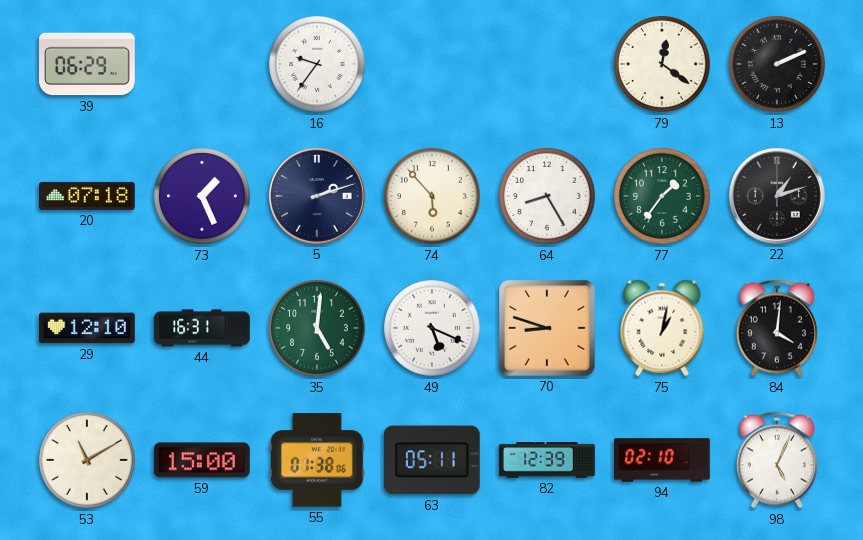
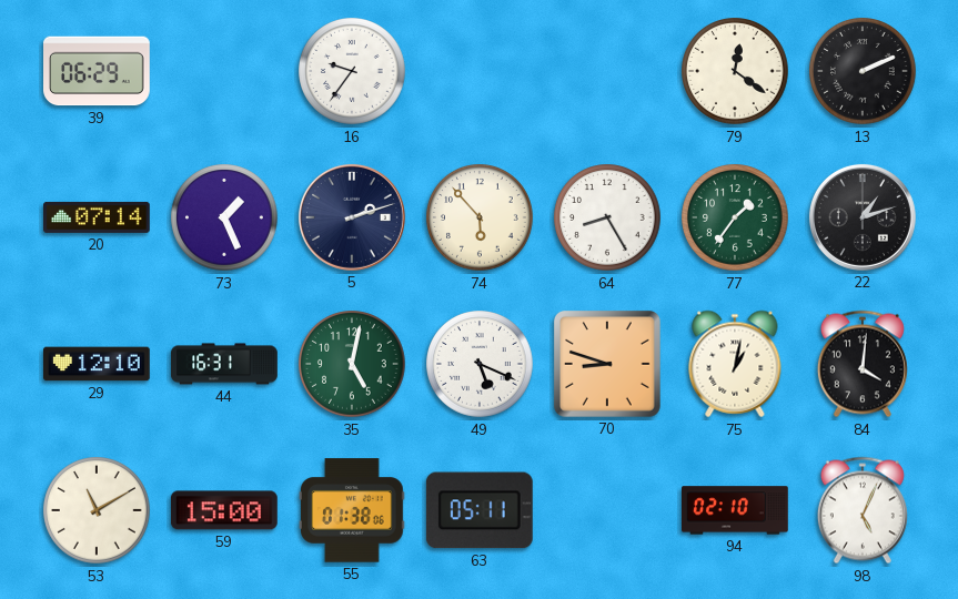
20: 07:18 -> 07:14
35: 5:01 -> 5:02
82: 12:39 -> none
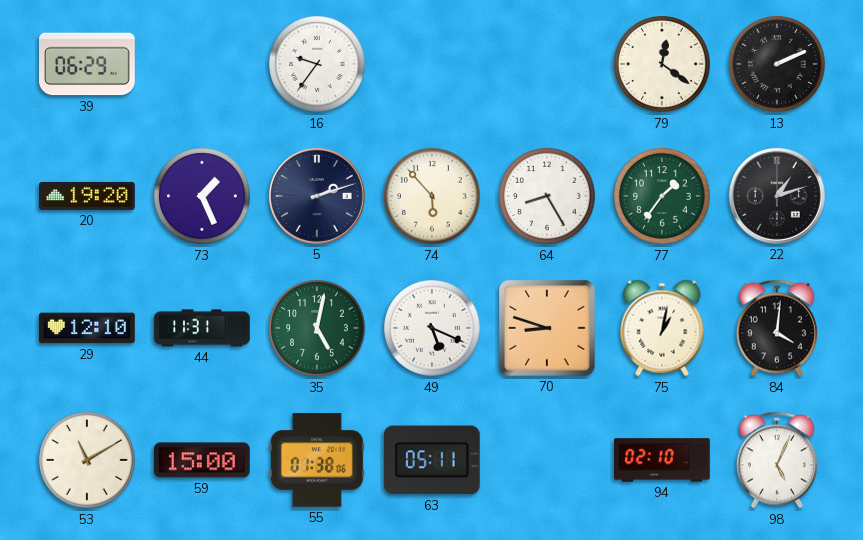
20: 07:14 -> 19:20
44: 16:31 -> 11:31
